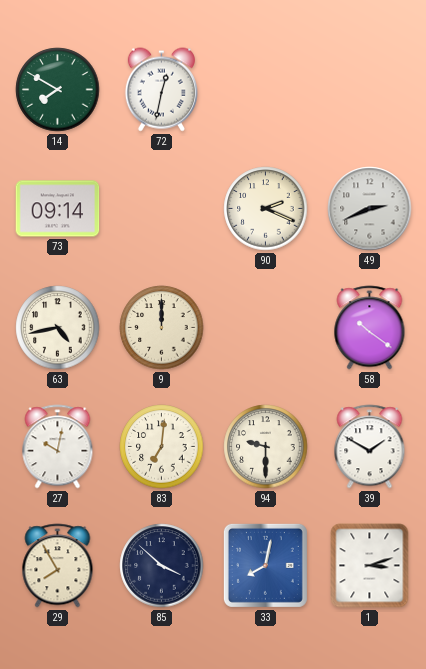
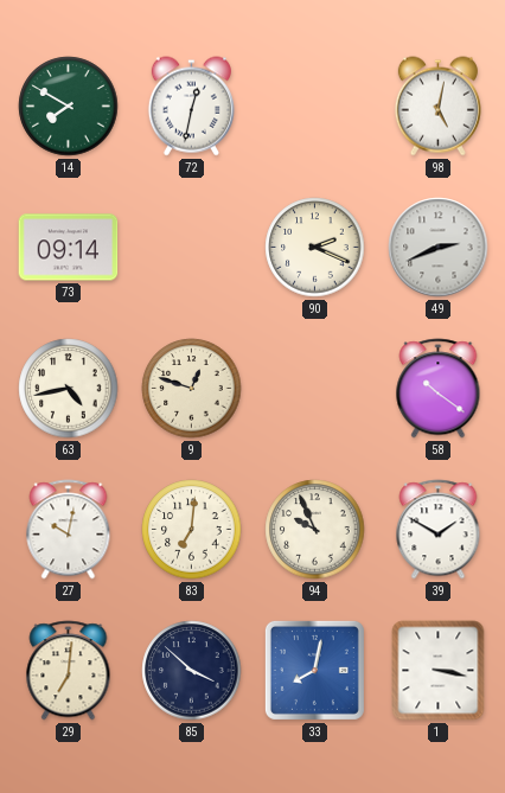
98: none -> 5:02
9: 12:00 -> 12:48
94: 9:30 -> 9:56
29: 7:55 -> 7:01
1: 3:12 -> 3:17
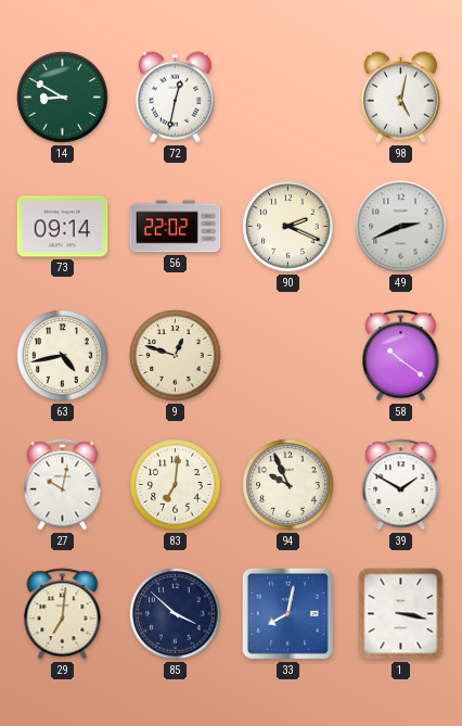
14: 7:50 -> 8:50
56: none -> 22:02
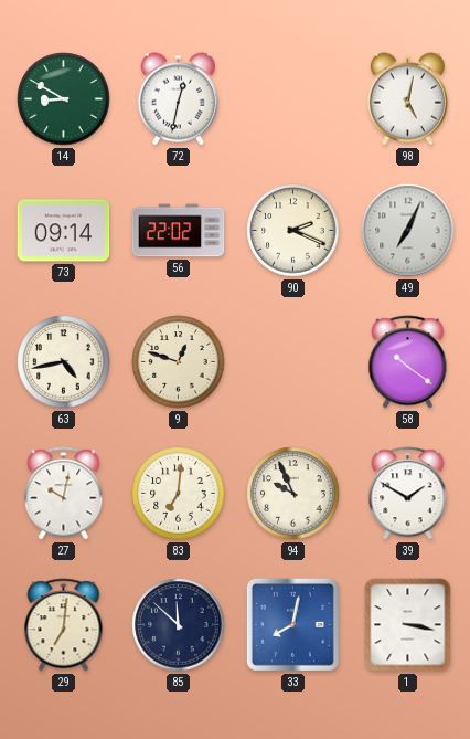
49: 2:41 -> 7:04
85: 3:52 -> 11:52
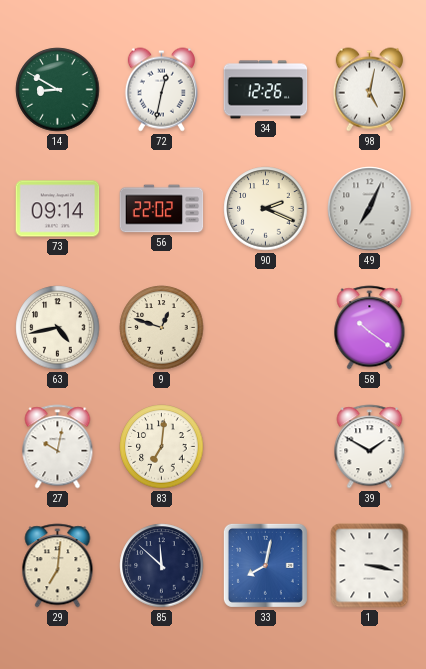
34: none -> 12:26
94: 9:56 -> none
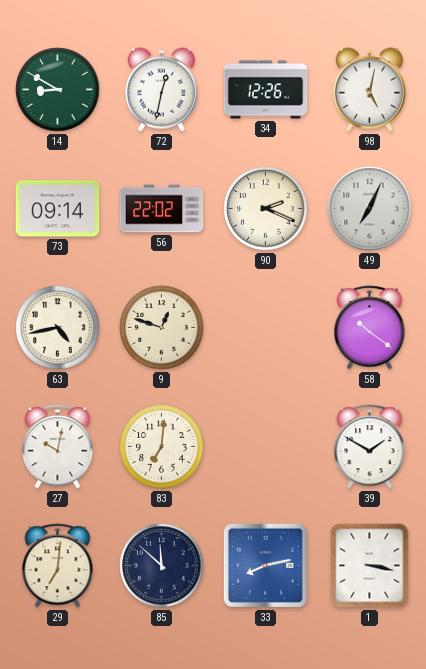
33: 8:02 -> 8:13
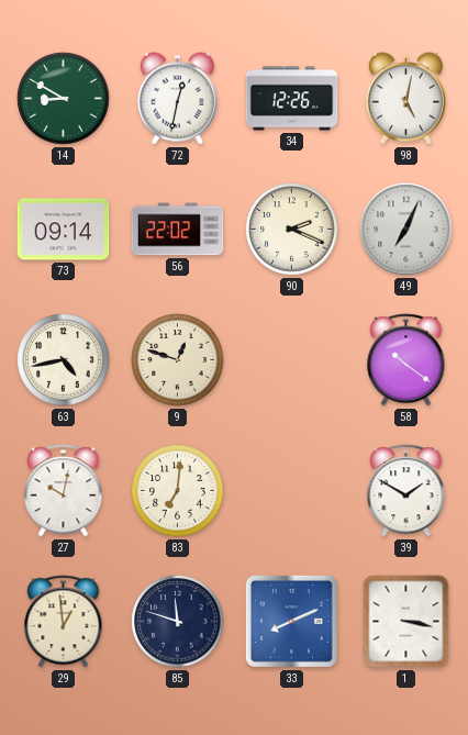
29: 7:01 -> 12:59
85: 11:52 -> 11:48
33: 8:13 -> 8:11
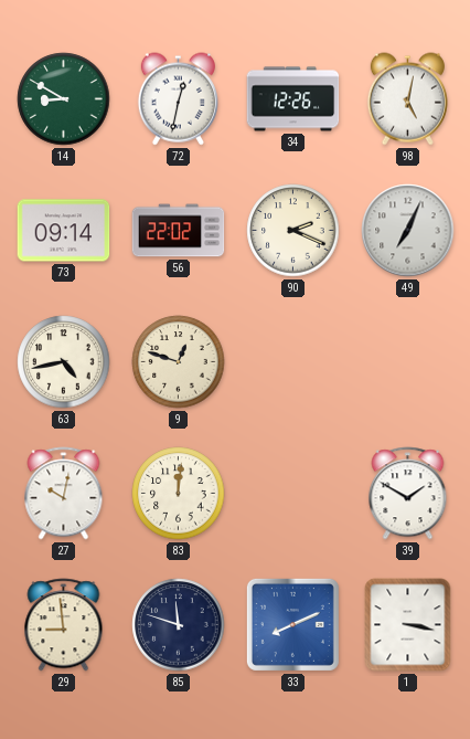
58: 10:21 -> none
83: 7:01 -> 12:01
29: 12:59 -> 8:59
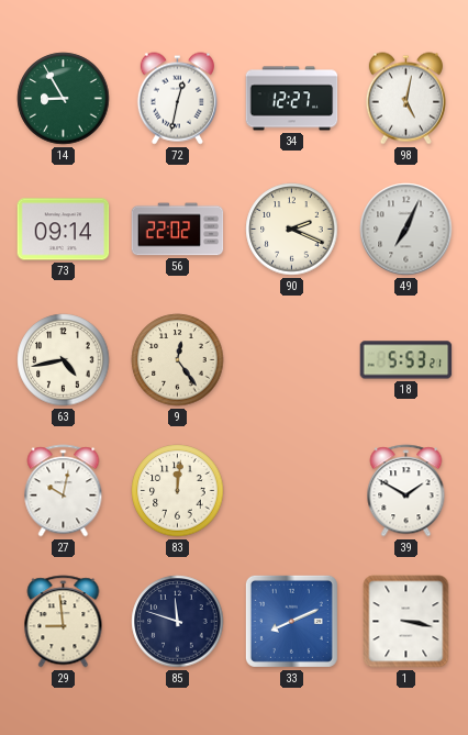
14: 8:50 -> 8:55
34: 12:26 -> 12:27
9: 12:48 -> 12:24
18: none -> 5:53
